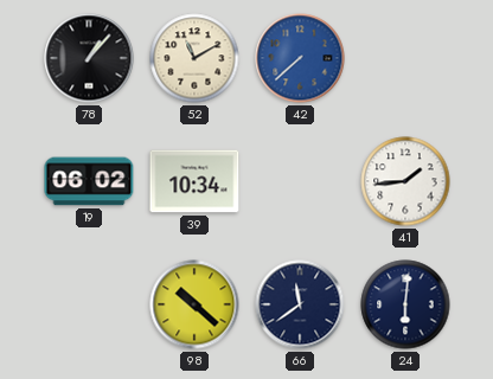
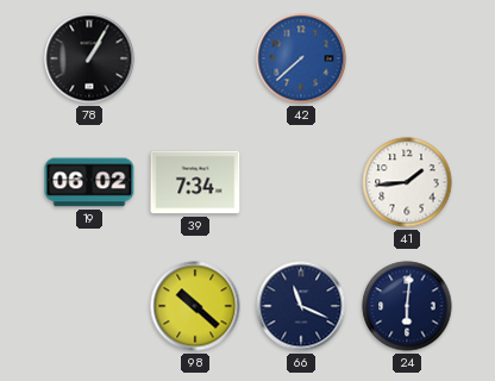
78: 1:07 -> 1:05
52: 11:10 -> none
39: 10:34 -> 7:34
66: 11:39 -> 11:19
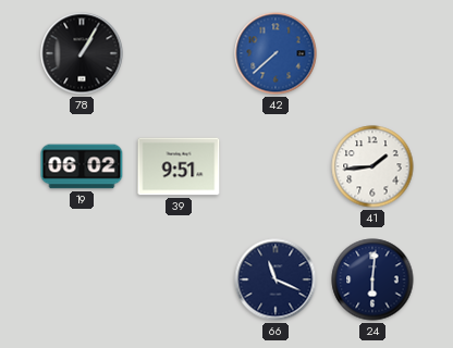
39: 7:34 -> 9:51
98: 10:22 -> none
